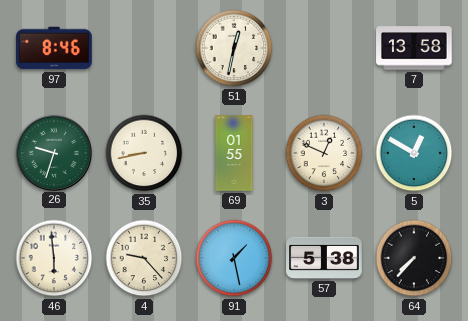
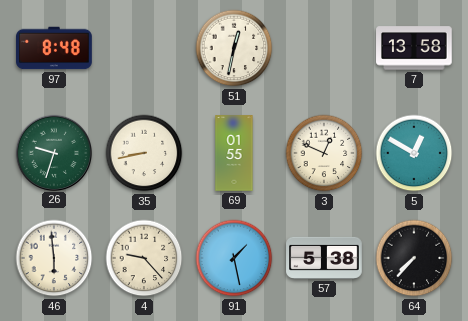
97: 8:46 -> 8:48
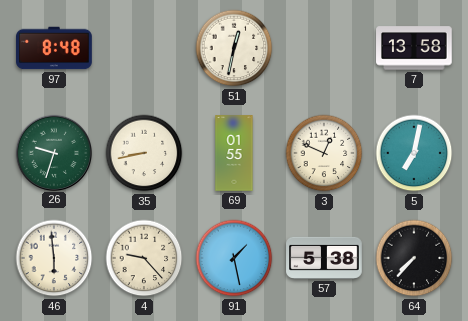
5: 12:50 -> 7:02
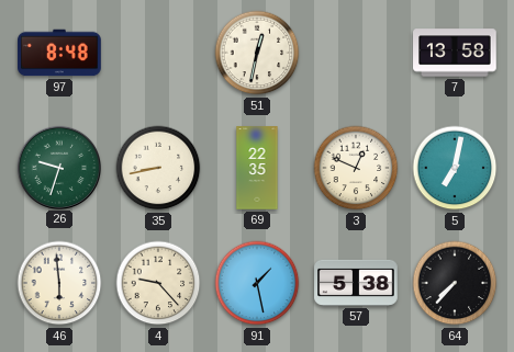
69: 01:55 -> 22:35
